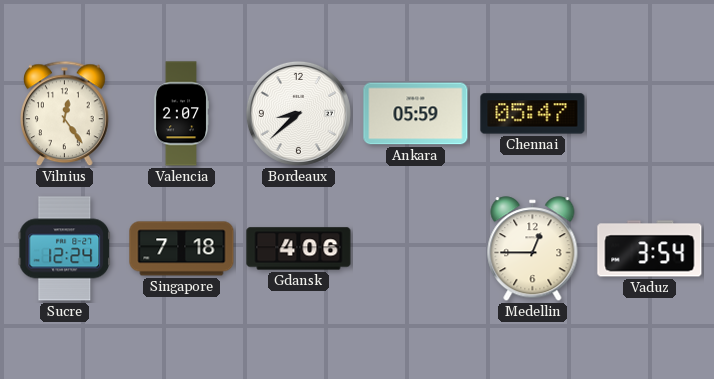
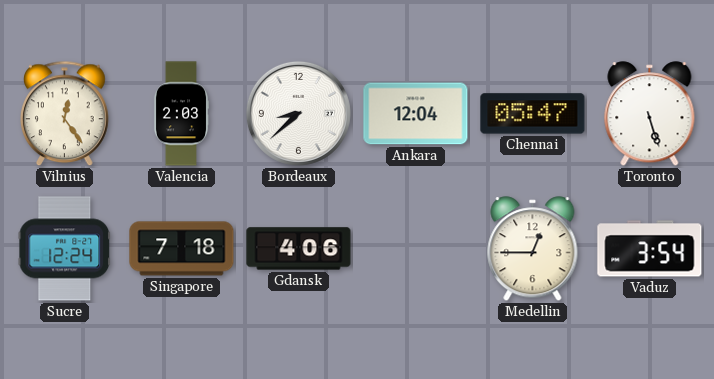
Valencia: 2:07 -> 2:03
Ankara: 05:59 -> 12:04
Toronto: none -> 5:27
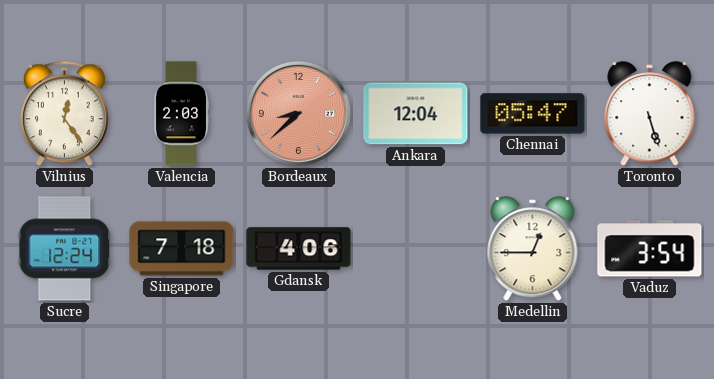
Bordeaux dial: white -> salmon
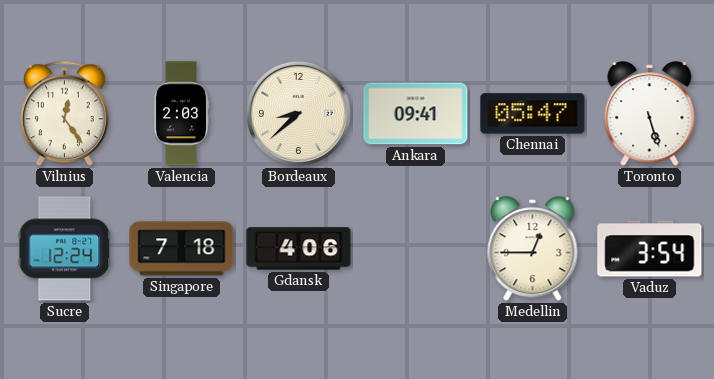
Bordeaux dial: salmon -> cream
Ankara: 12:04 -> 09:41
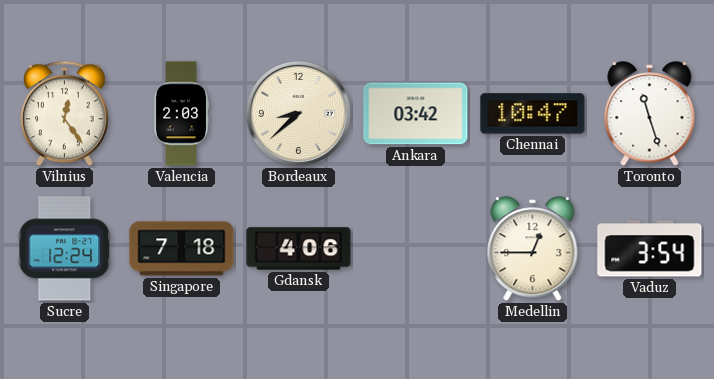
Ankara: 09:41 -> 03:42
Chennai: 05:47 -> 10:47
Toronto: 5:27 -> 11:27
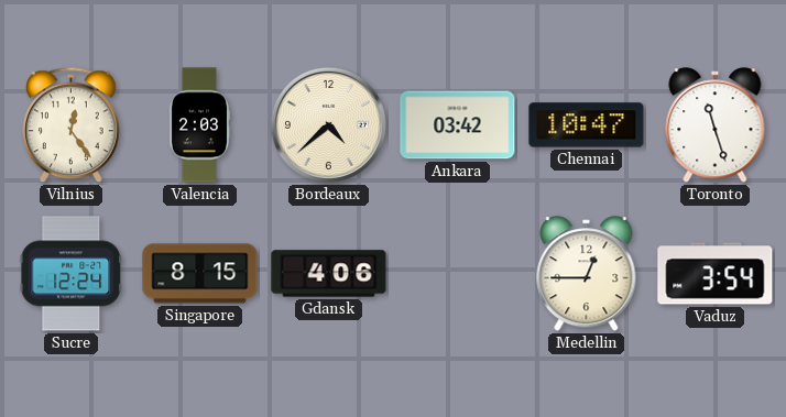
Bordeaux: 8:38 -> 4:38
Singapore: 7:18 -> 8:15
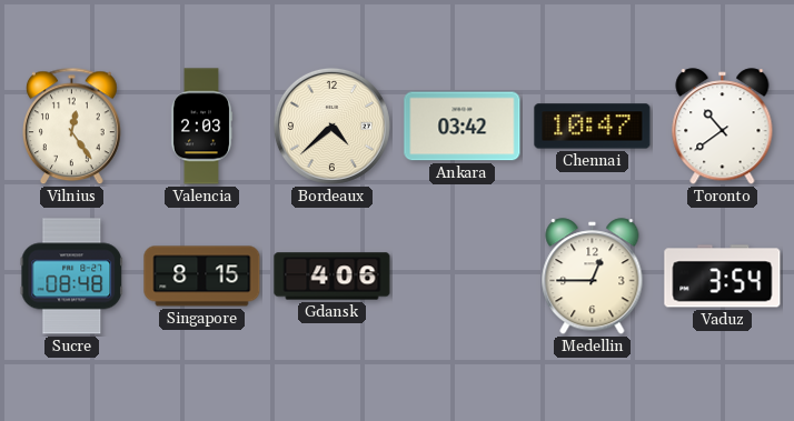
Toronto: 11:27 -> 10:39
Sucre: 12:24 -> 08:48
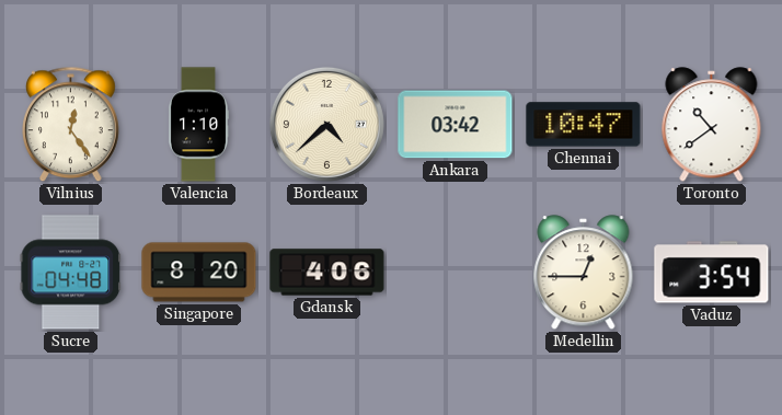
Valencia: 2:03 -> 1:10
Sucre: 08:48 -> 04:48
Singapore: 8:15 -> 8:20
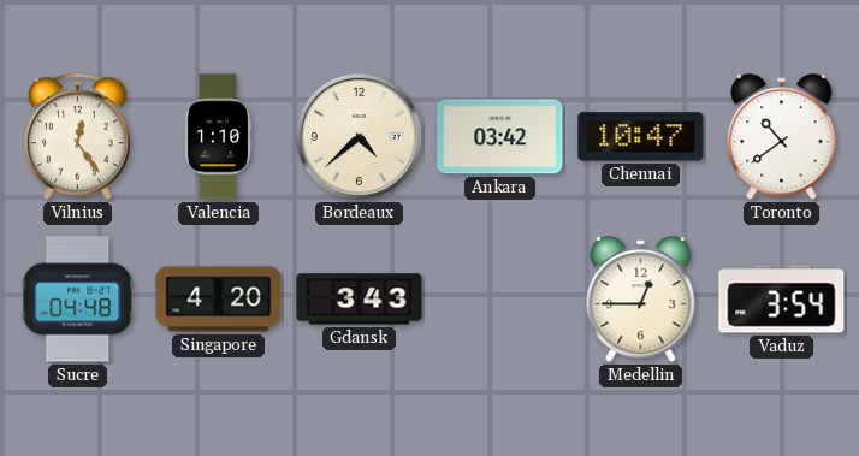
Singapore: 8:20 -> 4:20
Gdansk: 4:06 -> 3:43
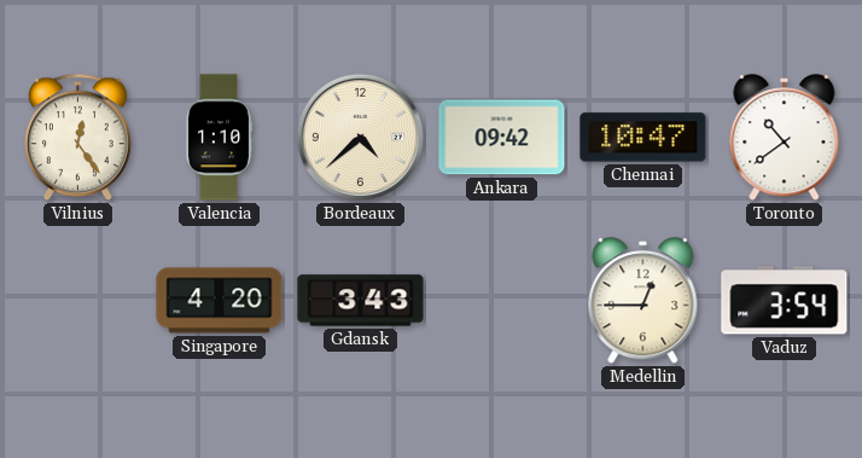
Ankara: 03:42 -> 09:42
Sucre: 04:48 -> none
